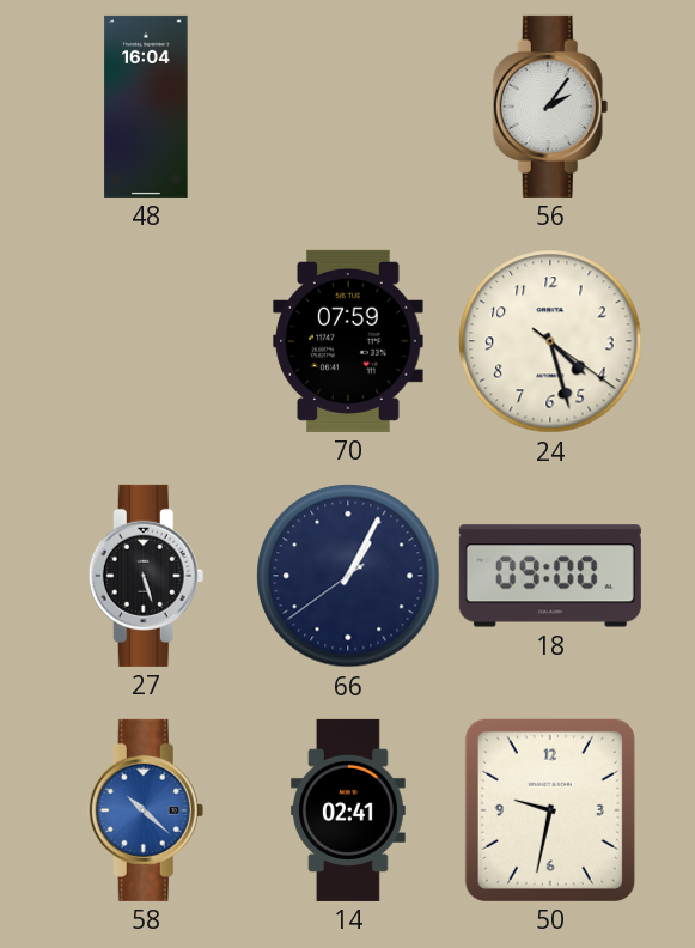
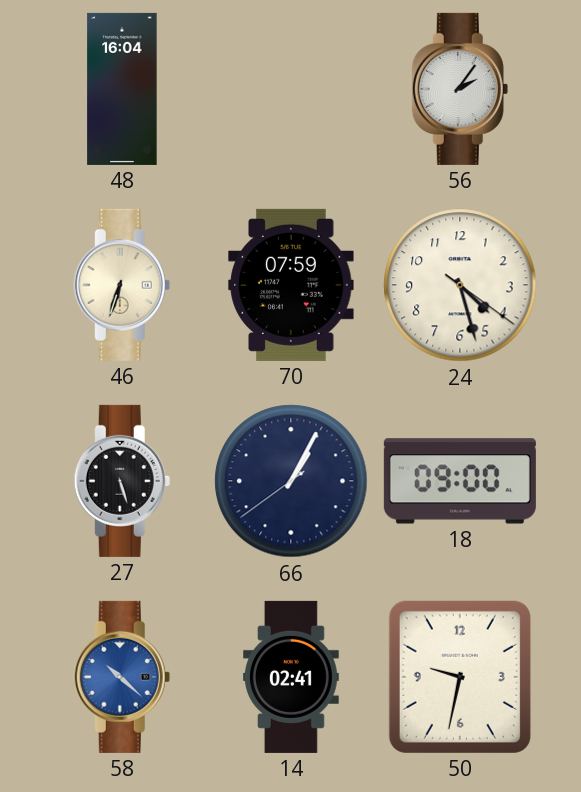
46: none -> 6:33
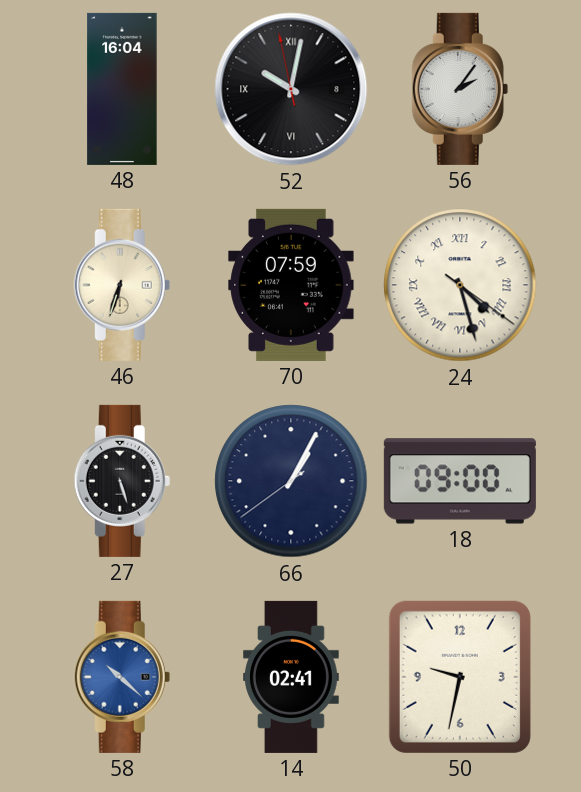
52: none -> 10:01
24 numerals: Arabic -> Roman
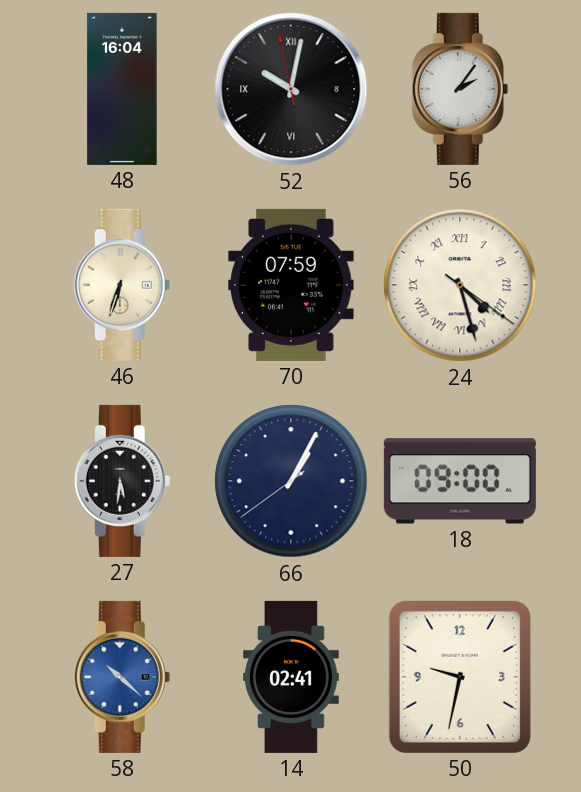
27: 5:27 -> 5:31
